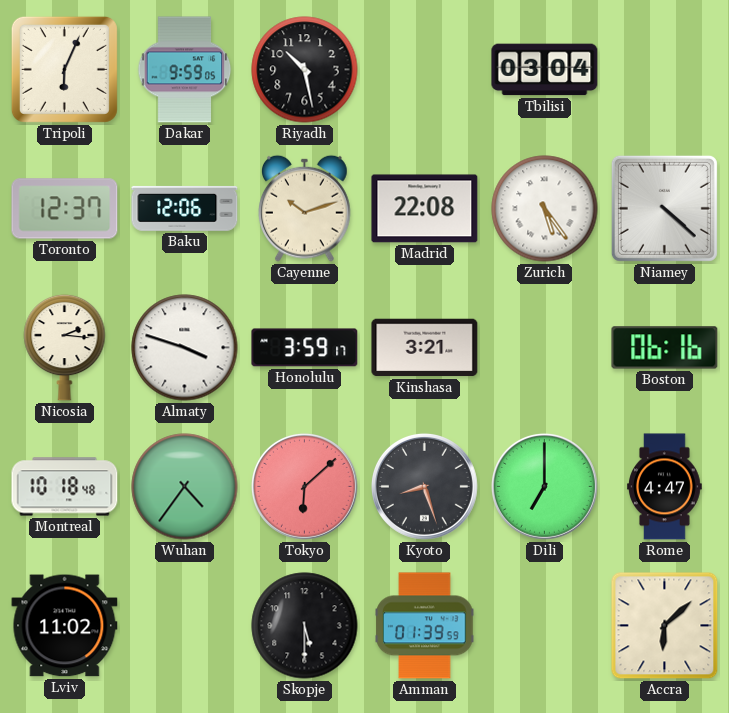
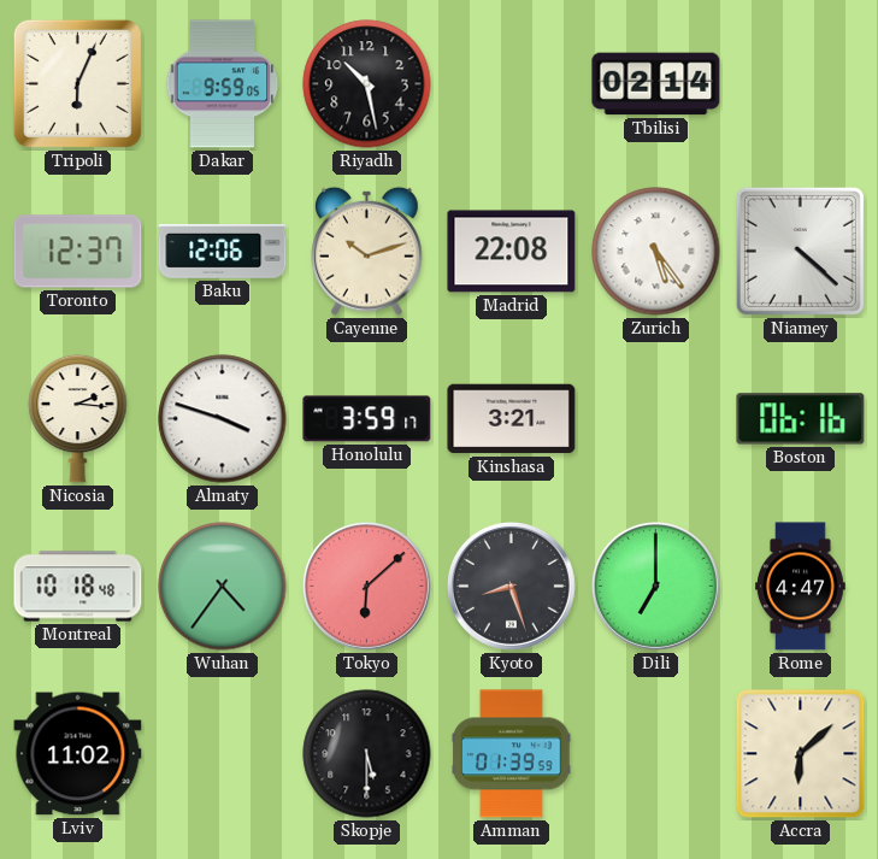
Tbilisi: 03:04 -> 02:14
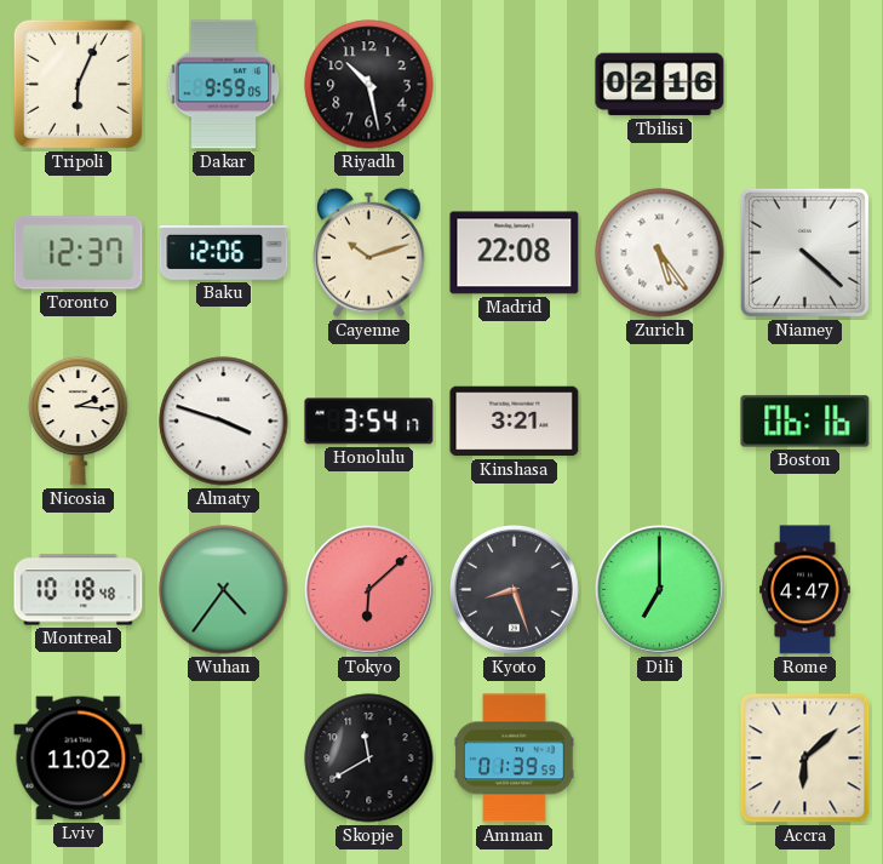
Tbilisi: 02:14 -> 02:16
Honolulu: 3:59 -> 3:54
Skopje: 5:30 -> 11:40
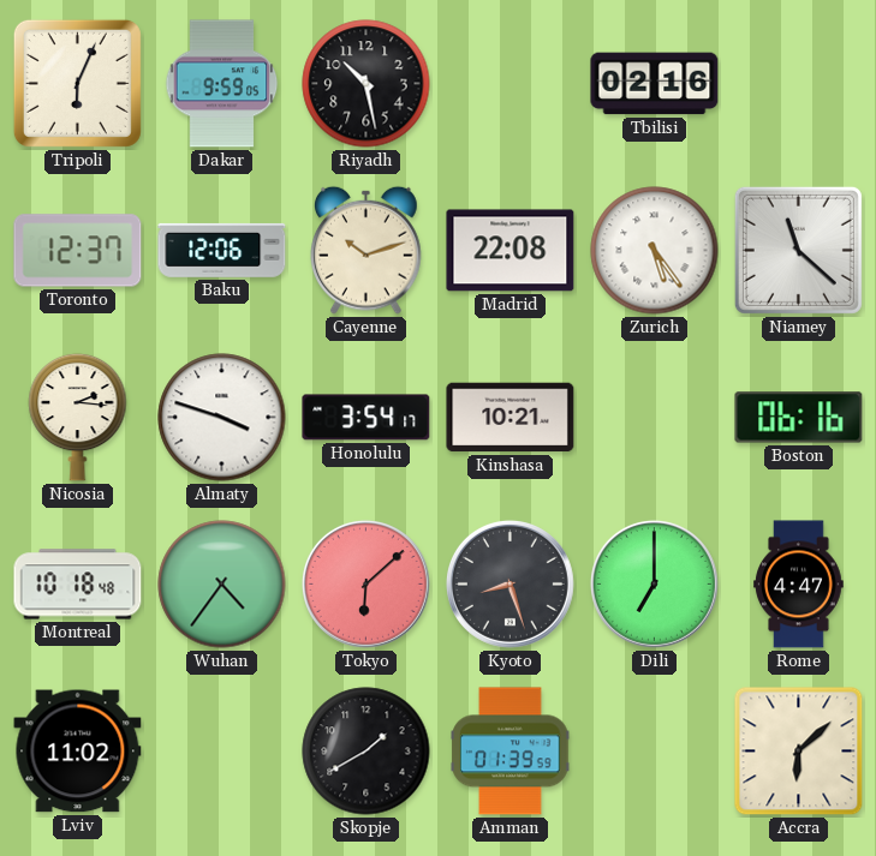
Niamey: 4:22 -> 11:22
Kinshasa: 3:21 -> 10:21
Skopje: 11:40 -> 1:40
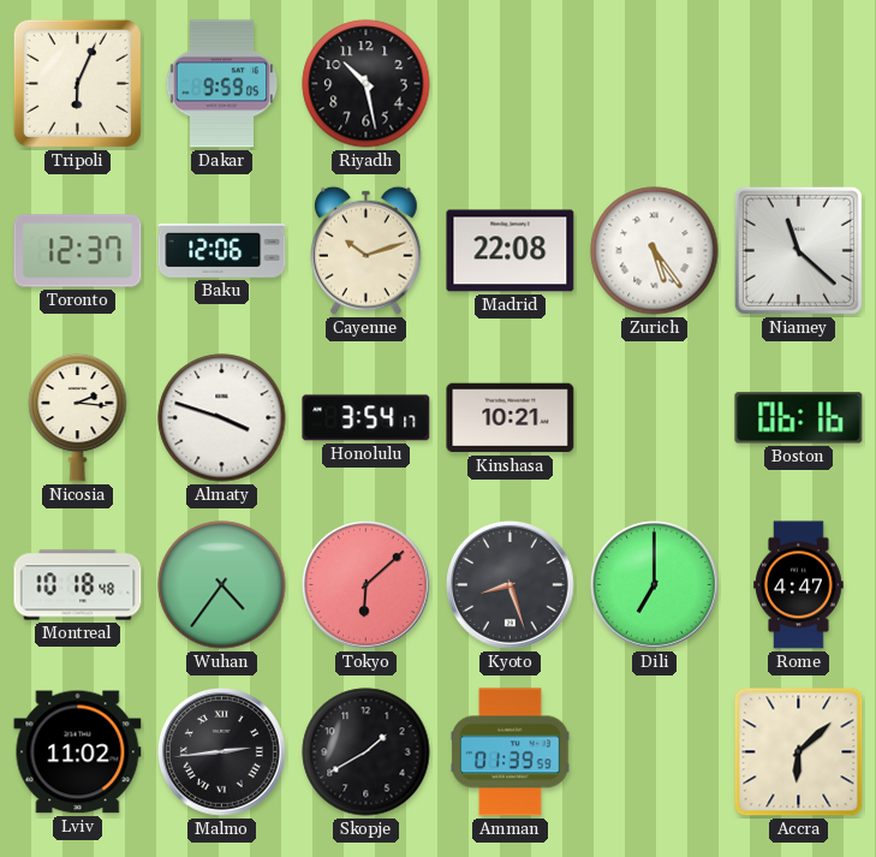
Tbilisi: 02:16 -> none
Malmo: none -> 2:44
